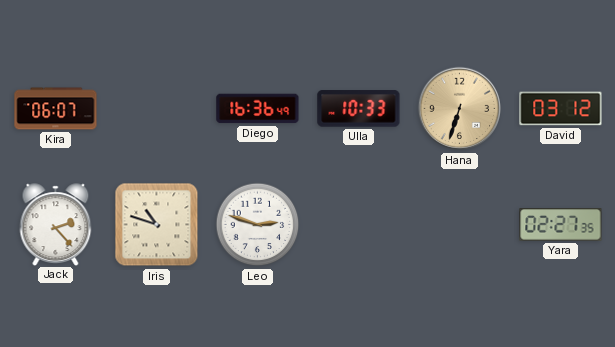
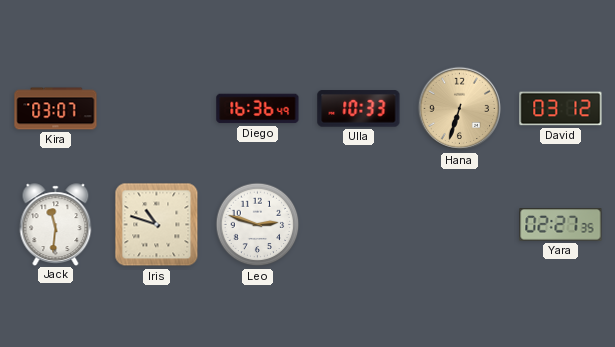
Kira: 06:07 -> 03:07
Jack: 2:23 -> 11:31
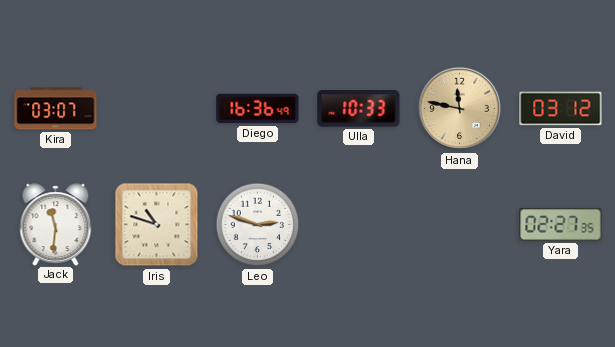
Hana: 6:33 -> 11:47
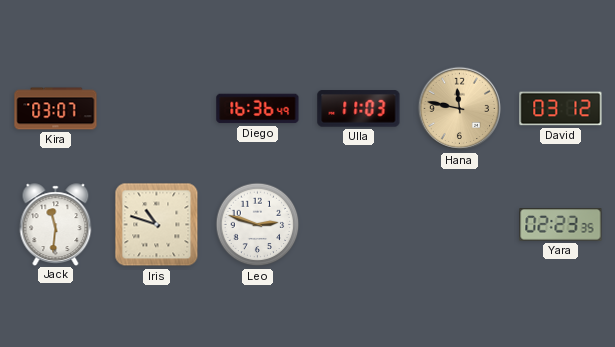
Ulla: 10:33 -> 11:03
Yara: 02:27 -> 02:23
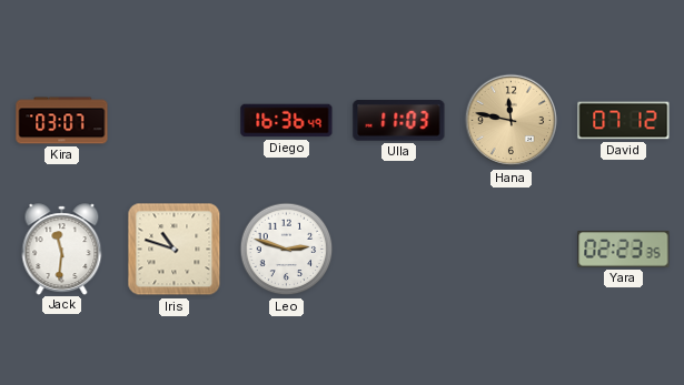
David: 03:12 -> 07:12
